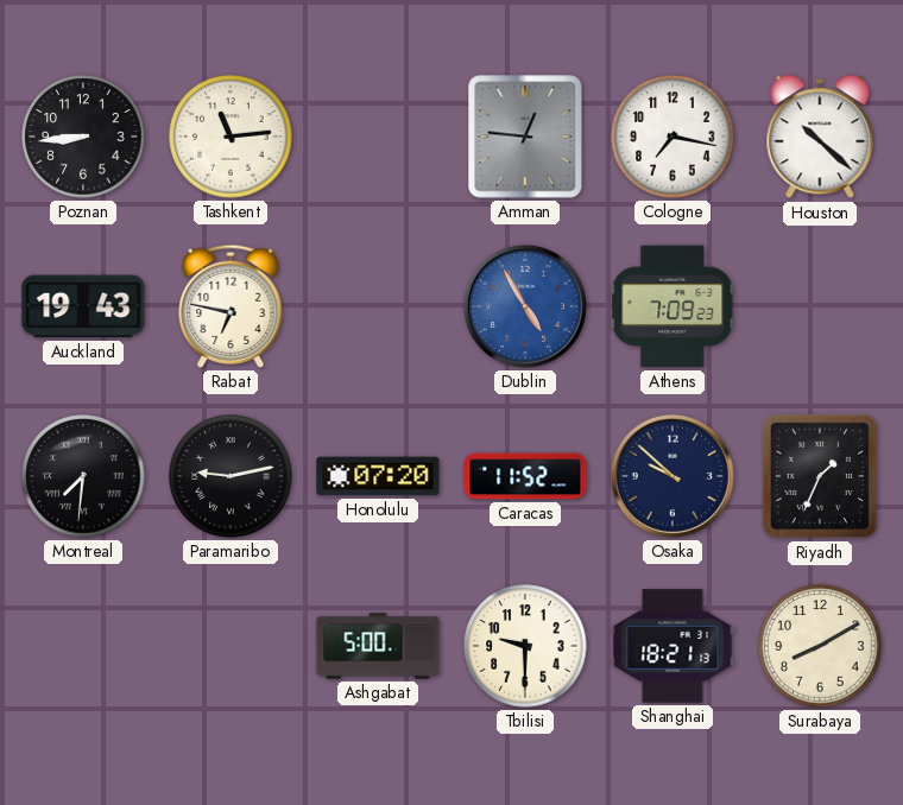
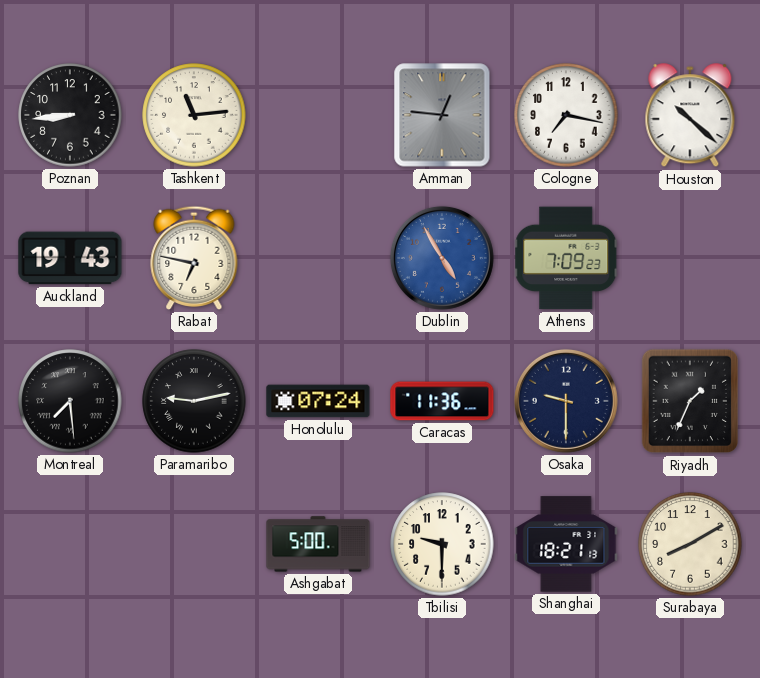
Montreal: 7:31 -> 7:29
Honolulu: 07:20 -> 07:24
Caracas: 11:52 -> 11:36
Osaka: 9:52 -> 9:30
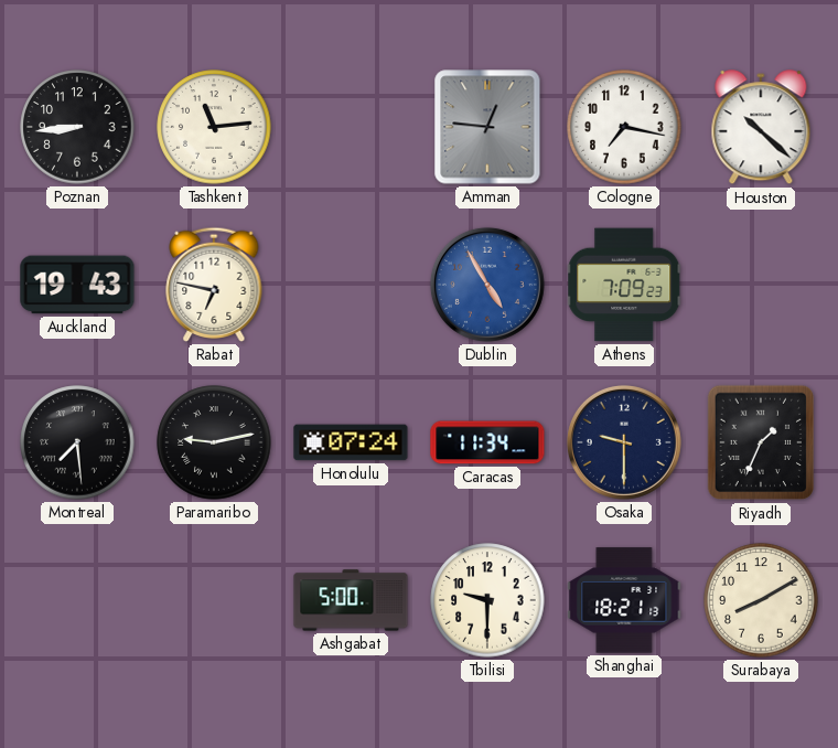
Caracas: 11:36 -> 11:34
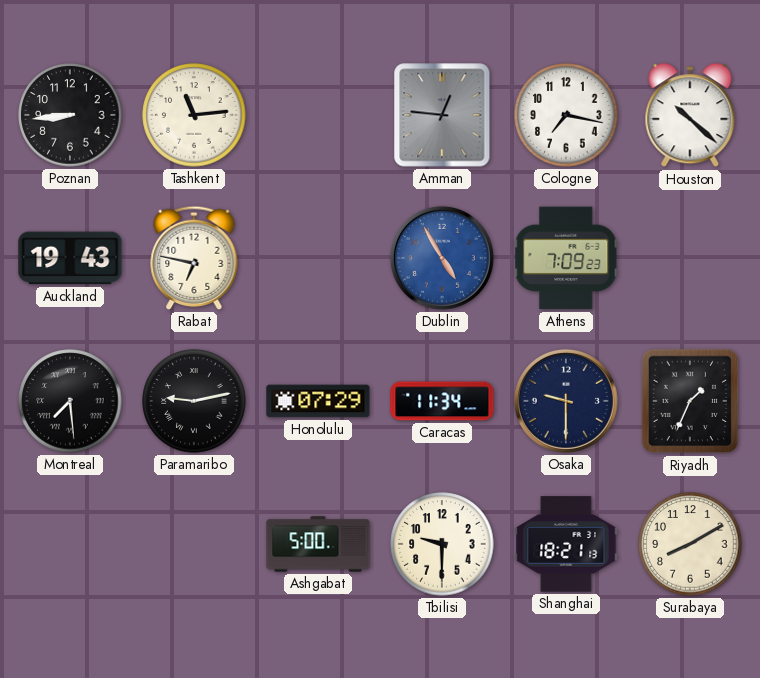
Honolulu: 07:24 -> 07:29
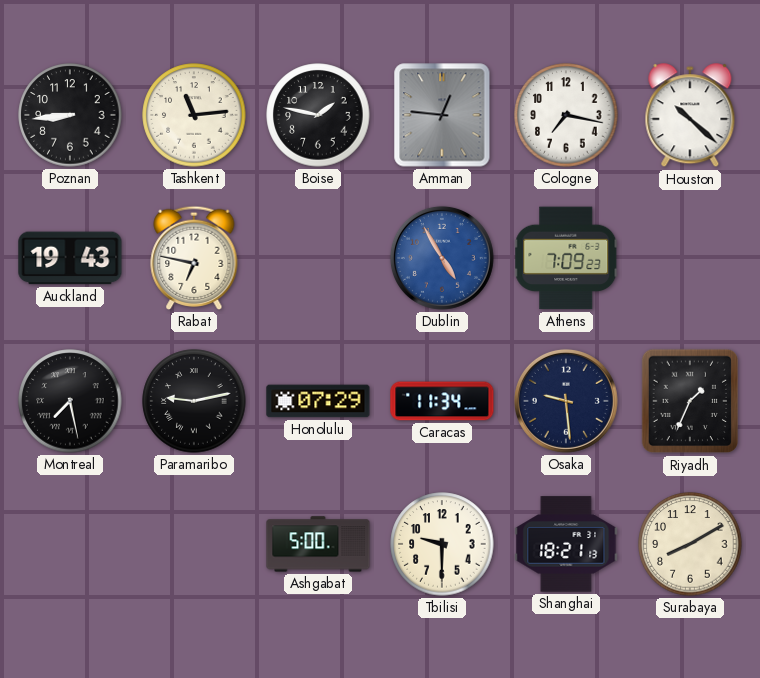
Boise: none -> 1:47
Montreal: 7:29 -> 7:28
Osaka: 9:30 -> 9:29
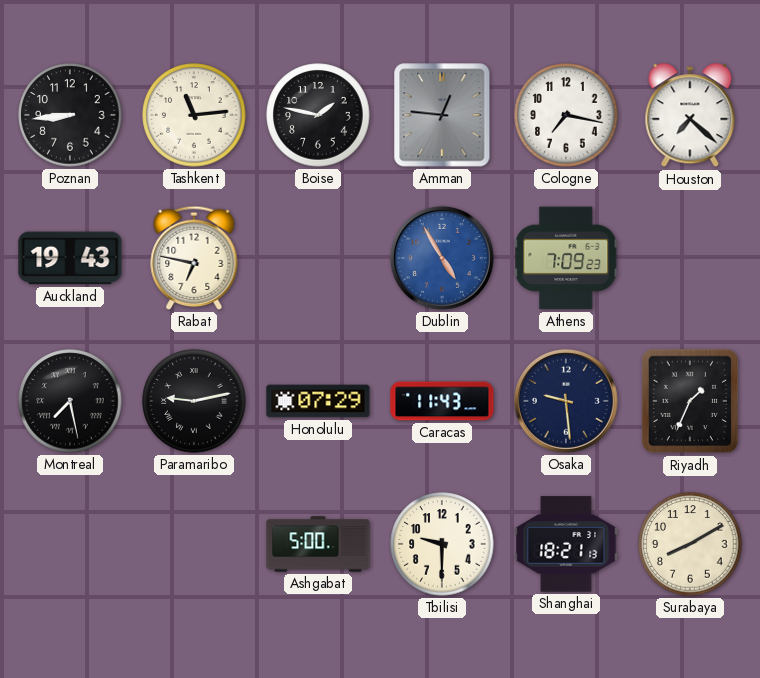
Houston: 10:22 -> 7:22
Caracas: 11:34 -> 11:43
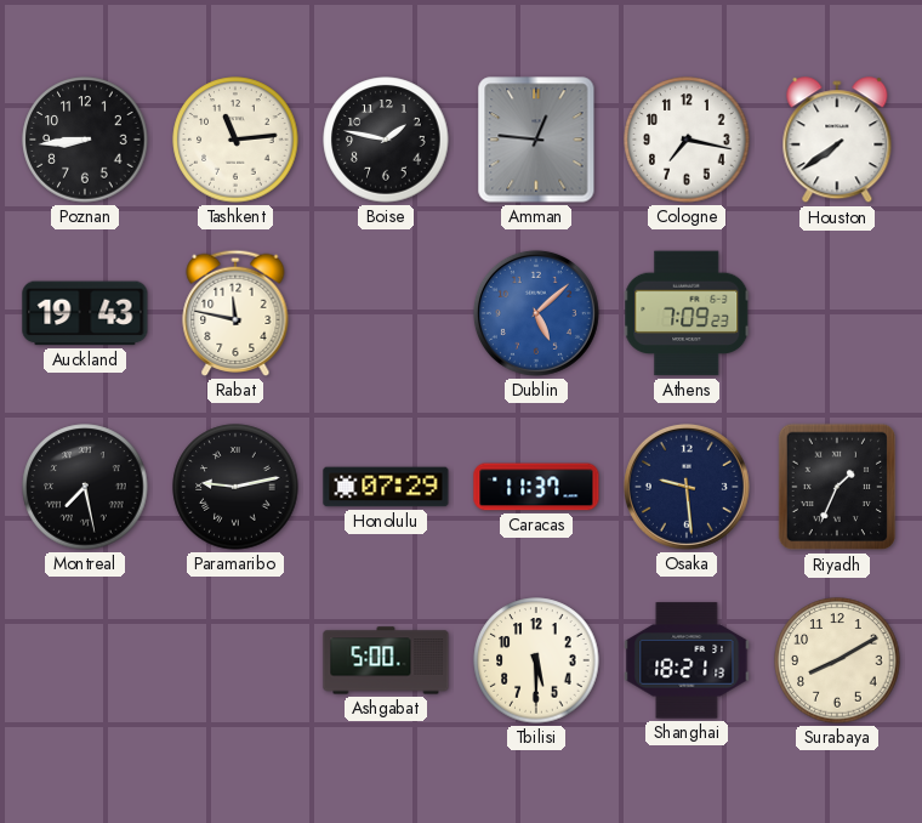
Houston: 7:22 -> 7:39
Rabat: 6:47 -> 11:47
Dublin: 4:55 -> 5:08
Caracas: 11:43 -> 11:37
Tbilisi: 9:30 -> 5:30
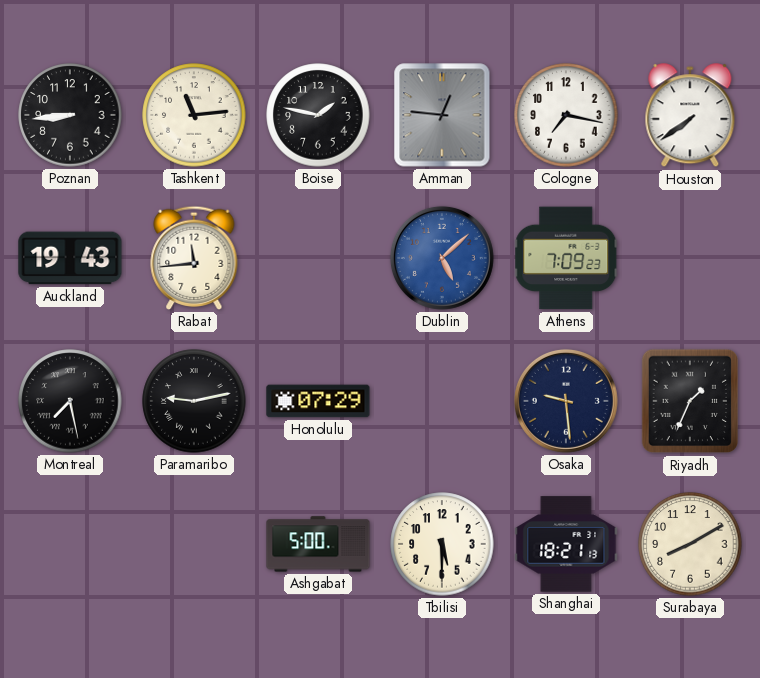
Rabat: 11:47 -> 11:44
Caracas: 11:37 -> none
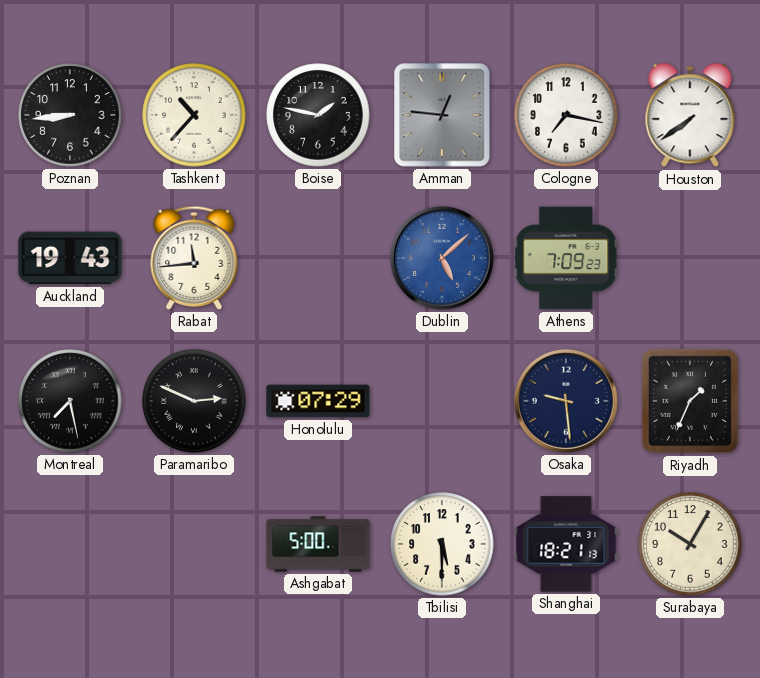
Tashkent: 11:14 -> 10:37
Paramaribo: 9:13 -> 2:49
Surabaya: 8:10 -> 10:05
